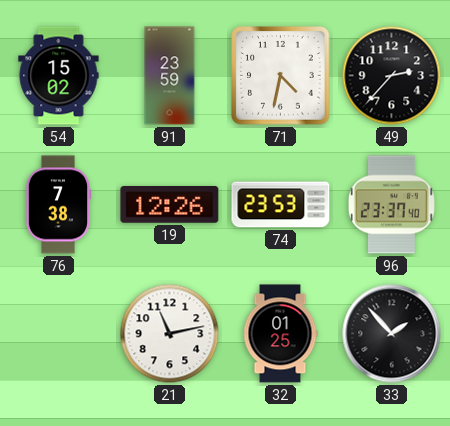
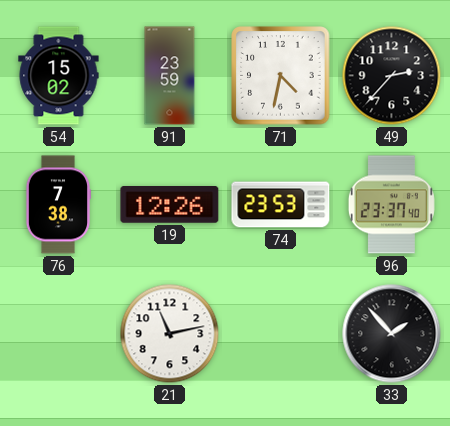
32: 01:25 -> none
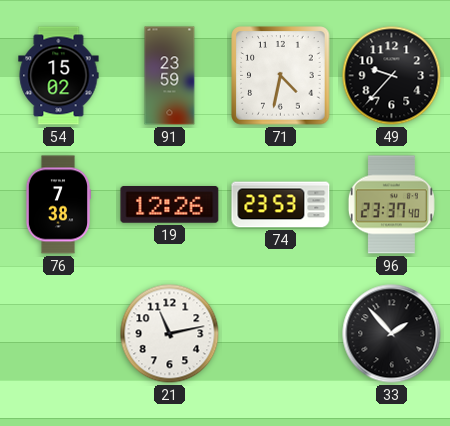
49: 2:37 -> 9:37
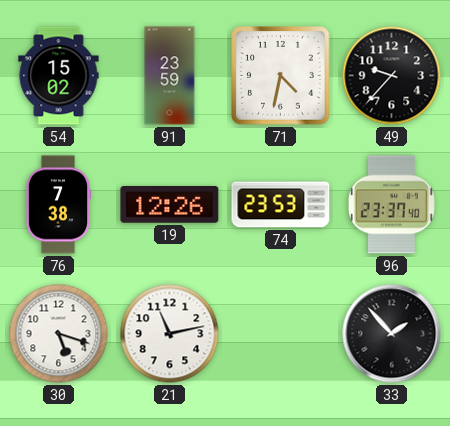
30: none -> 5:18
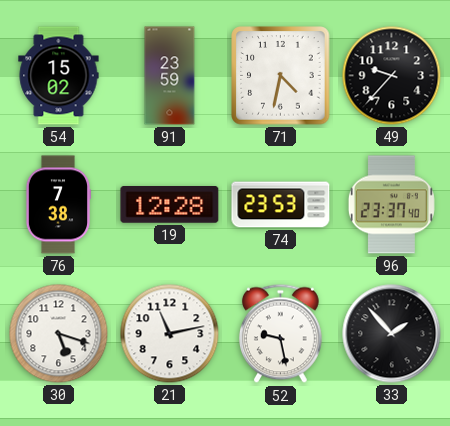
19: 12:26 -> 12:28
52: none -> 9:28
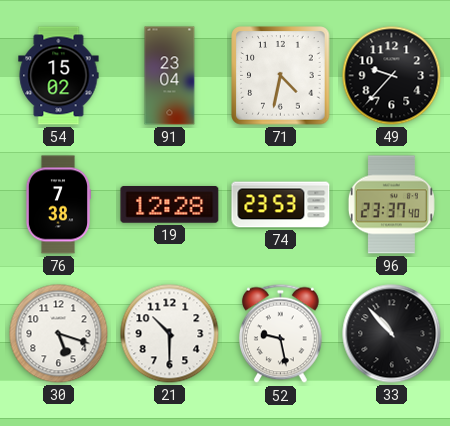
91: 23:59 -> 23:04
21: 11:13 -> 10:30
33: 1:53 -> 10:53
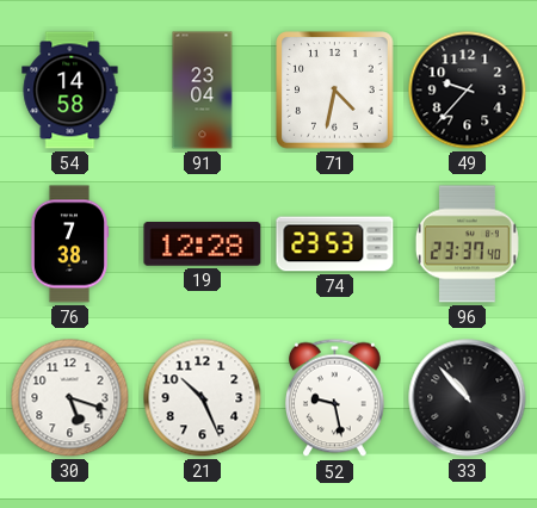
54: 15:02 -> 14:58
21: 10:30 -> 10:26
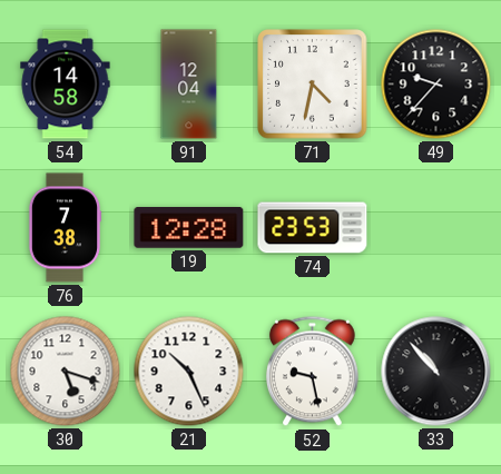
91: 23:04 -> 12:04
96: 23:37 -> none
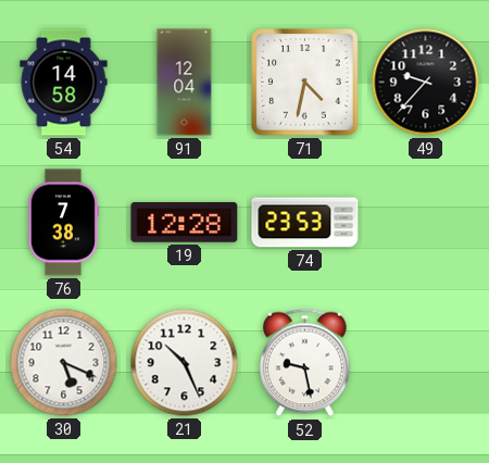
30: 5:18 -> 5:19
33: 10:53 -> none
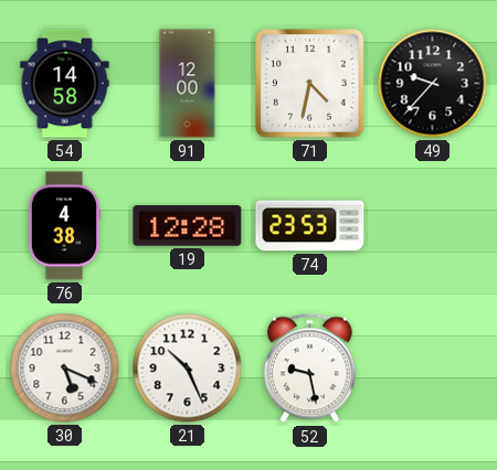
91: 12:04 -> 12:00
76: 7:38 -> 4:38
